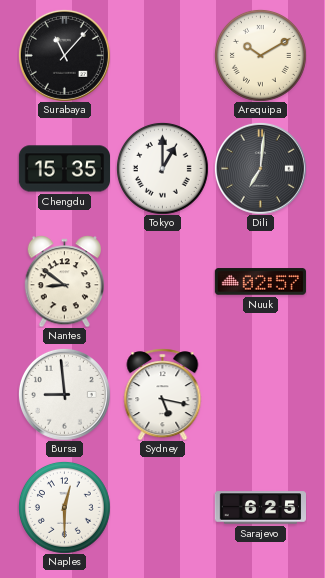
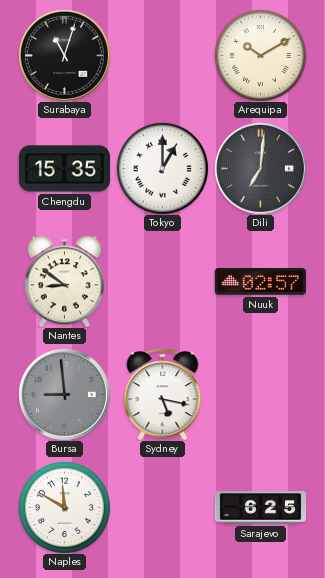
Surabaya: 11:07 -> 11:03
Bursa dial: white -> grey
Naples: 12:30 -> 11:50
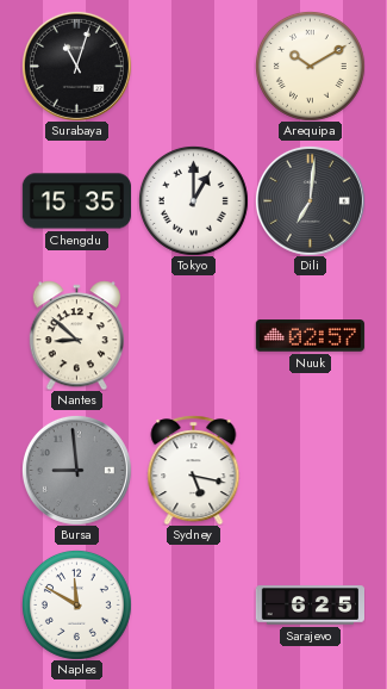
Nantes: 8:51 -> 8:52
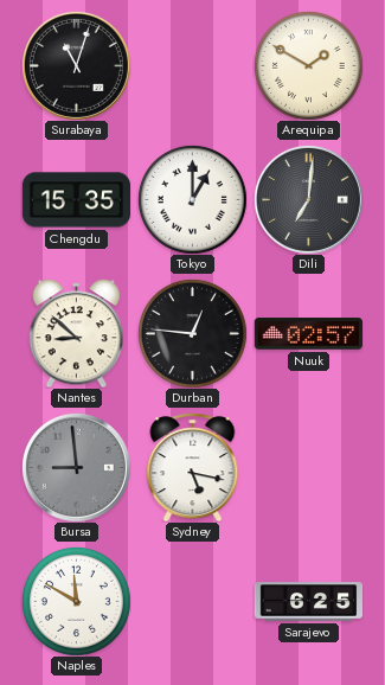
Arequipa: 10:10 -> 1:50
Durban: none -> 12:46
